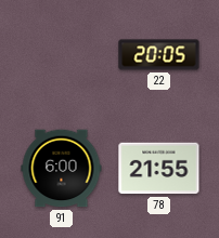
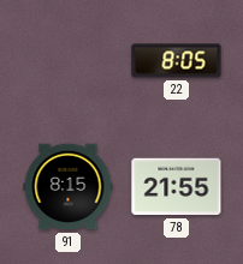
22: 20:05 -> 8:05
91: 6:00 -> 8:15
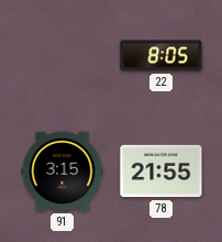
91: 8:15 -> 3:15
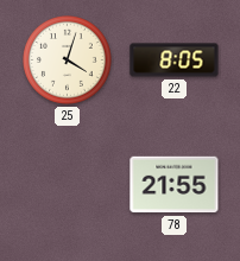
25: none -> 4:03
91: 3:15 -> none
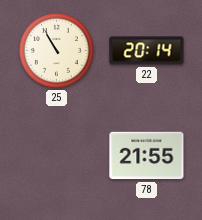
25: 4:03 -> 10:55
22: 8:05 -> 20:14
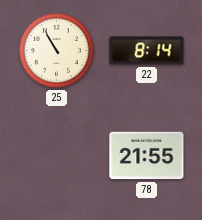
22: 20:14 -> 8:14
